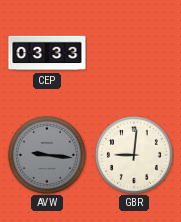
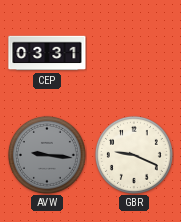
CEP: 03:33 -> 03:31
GBR: 9:01 -> 9:19
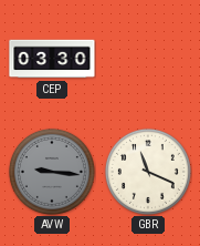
CEP: 03:31 -> 03:30
GBR: 9:19 -> 11:19
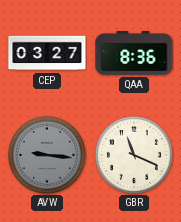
CEP: 03:30 -> 03:27
QAA: none -> 8:36
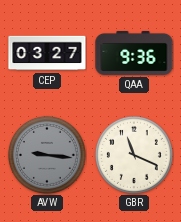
QAA: 8:36 -> 9:36
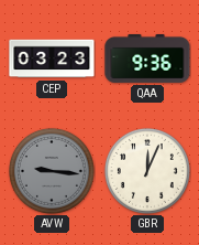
CEP: 03:27 -> 03:23
GBR: 11:19 -> 12:04
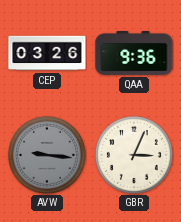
CEP: 03:23 -> 03:26
GBR: 12:04 -> 3:04
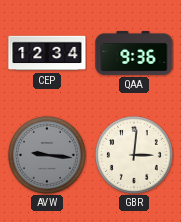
CEP: 03:26 -> 12:34
GBR: 3:04 -> 3:01
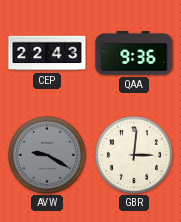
CEP: 12:34 -> 22:43
AVW: 9:16 -> 9:20
